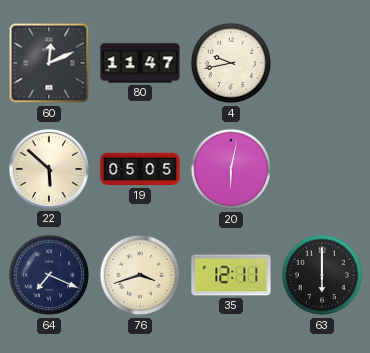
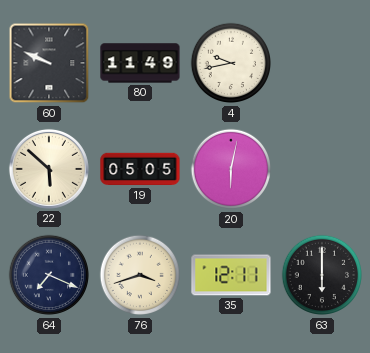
60: 12:11 -> 9:49
80: 11:47 -> 11:49
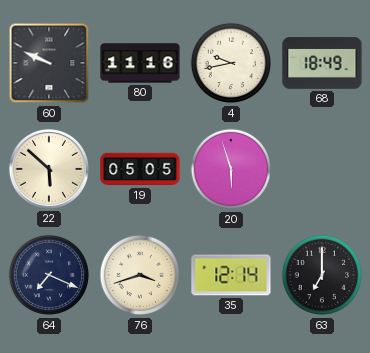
80: 11:49 -> 11:16
68: none -> 18:49
20: 6:02 -> 5:57
35: 12:11 -> 12:14
63: 6:00 -> 7:00
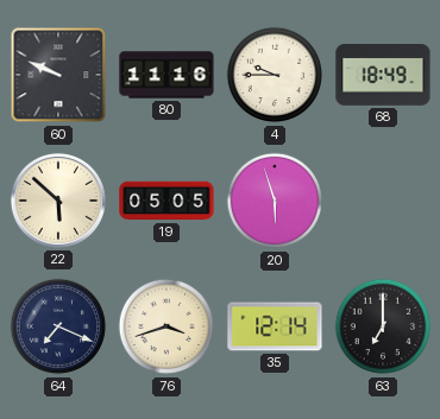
4: 9:43 -> 9:45
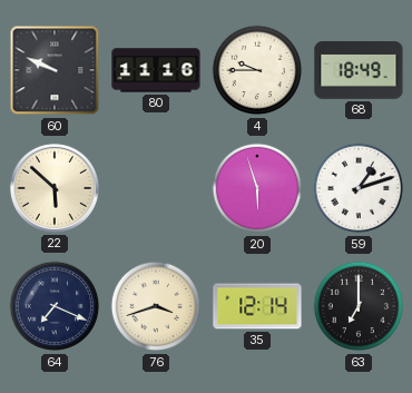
19: 05:05 -> none
59: none -> 1:12
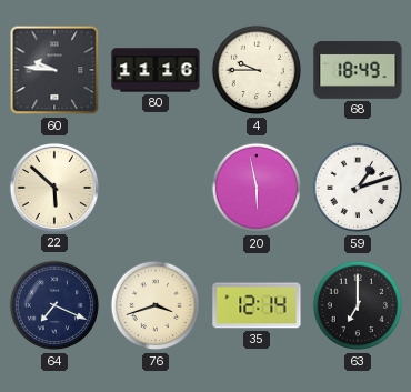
60: 9:49 -> 9:46
20: 5:57 -> 5:58
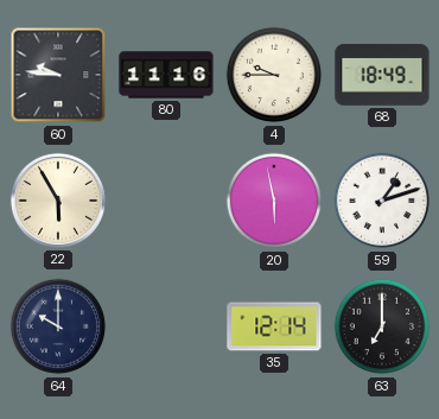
22: 5:52 -> 5:55
64: 7:19 -> 10:00
76: 3:42 -> none
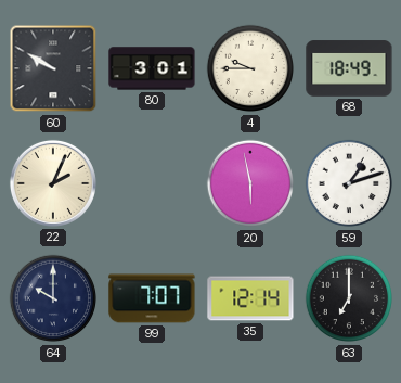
60: 9:46 -> 9:50
80: 11:16 -> 3:01
22: 5:55 -> 2:04
99: none -> 7:07
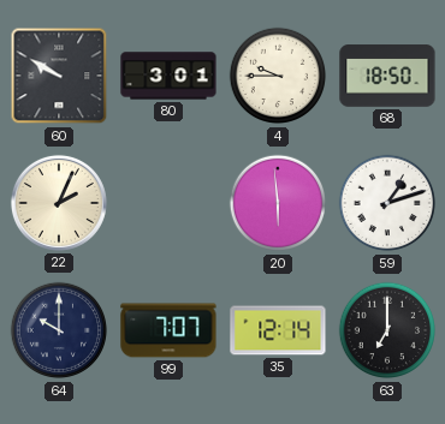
68: 18:49 -> 18:50
20: 5:58 -> 5:59
